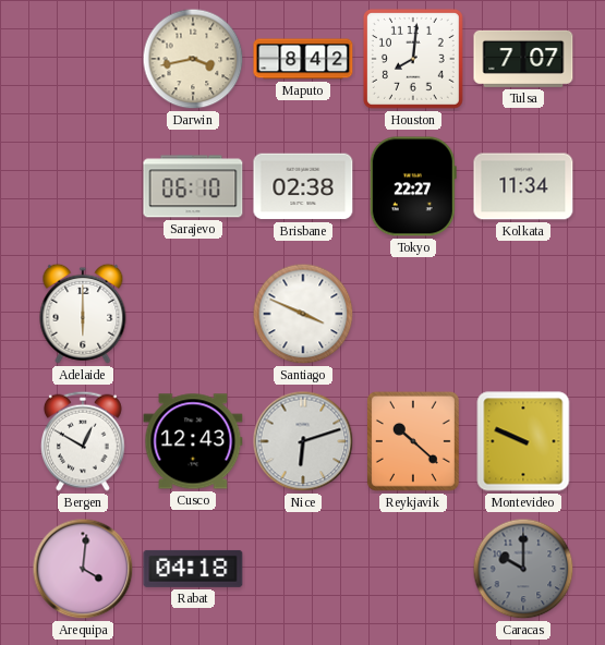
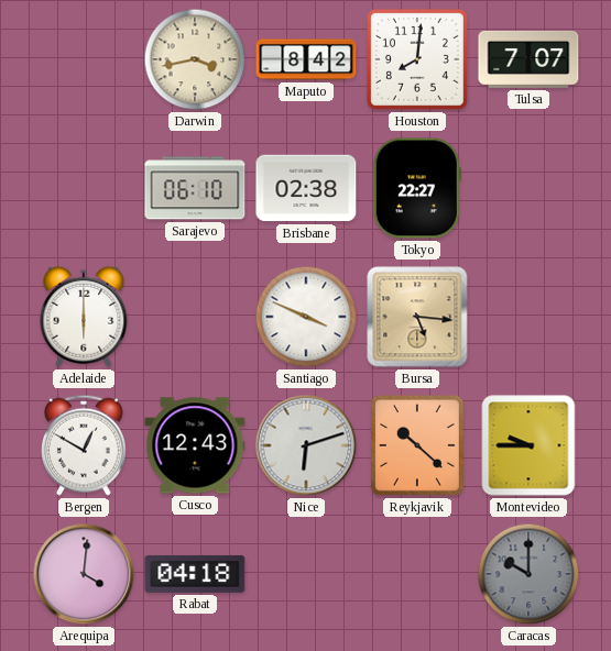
Kolkata: 11:34 -> none
Bursa: none -> 5:16
Montevideo: 9:49 -> 9:45
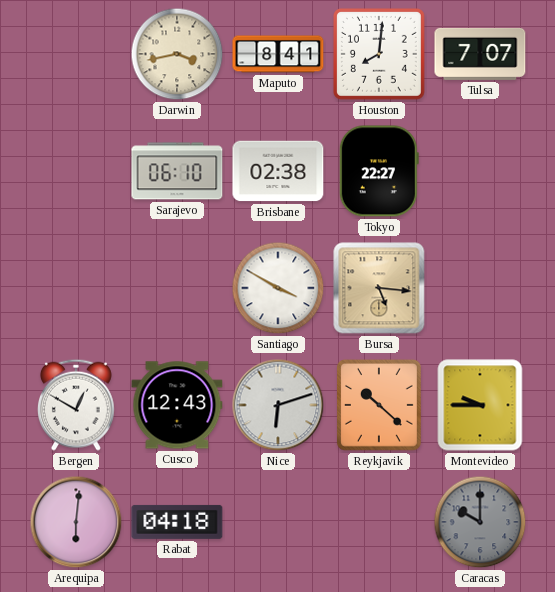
Maputo: 8:42 -> 8:41
Adelaide: 6:00 -> none
Santiago: 3:49 -> 3:50
Arequipa: 4:01 -> 6:01
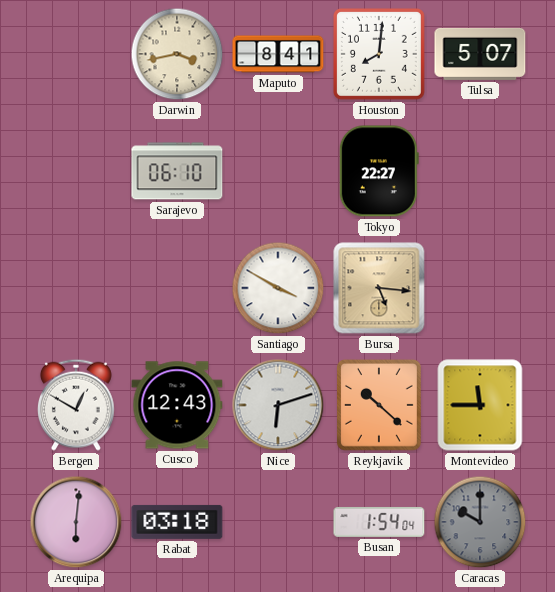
Tulsa: 7:07 -> 5:07
Brisbane: 02:38 -> none
Montevideo: 9:45 -> 11:45
Rabat: 04:18 -> 03:18
Busan: none -> 1:54
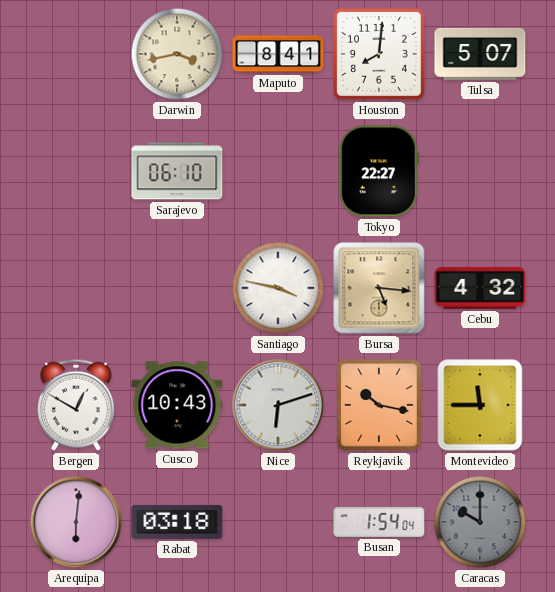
Santiago: 3:50 -> 3:47
Cebu: none -> 4:32
Cusco: 12:43 -> 10:43
Reykjavik: 10:22 -> 10:17
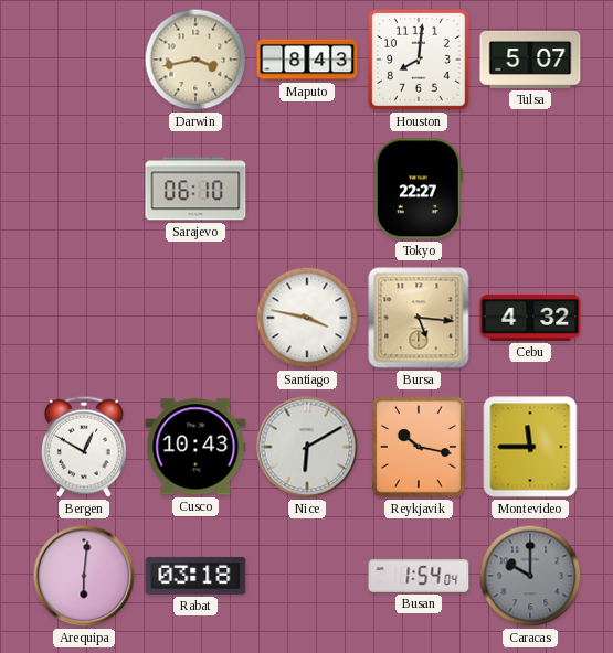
Maputo: 8:41 -> 8:43
Nice: 6:12 -> 6:10
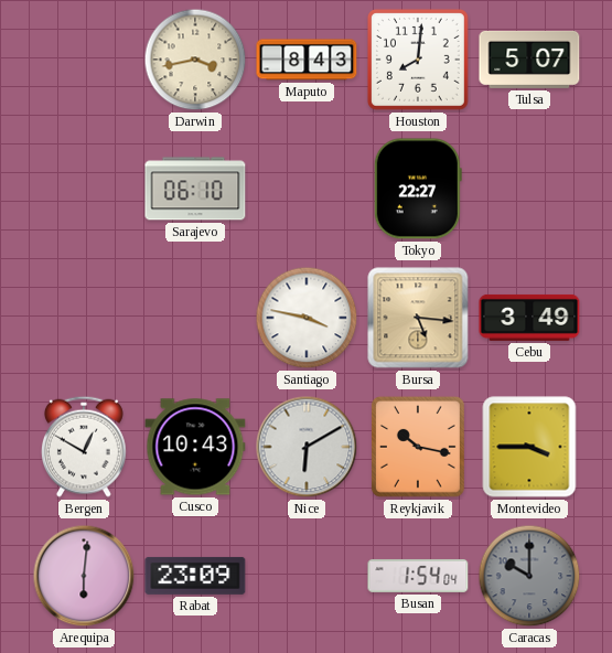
Cebu: 4:32 -> 3:49
Montevideo: 11:45 -> 3:45
Rabat: 03:18 -> 23:09
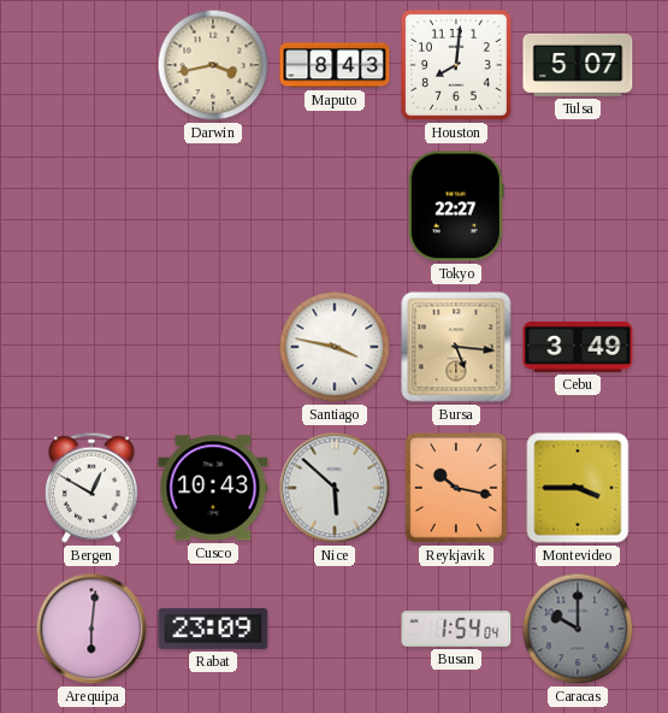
Sarajevo: 06:10 -> none
Nice: 6:10 -> 5:52
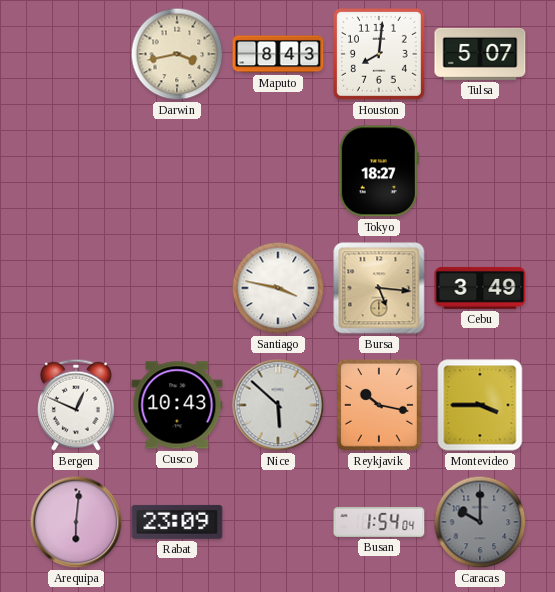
Tokyo: 22:27 -> 18:27
Bergen: 12:50 -> 12:49
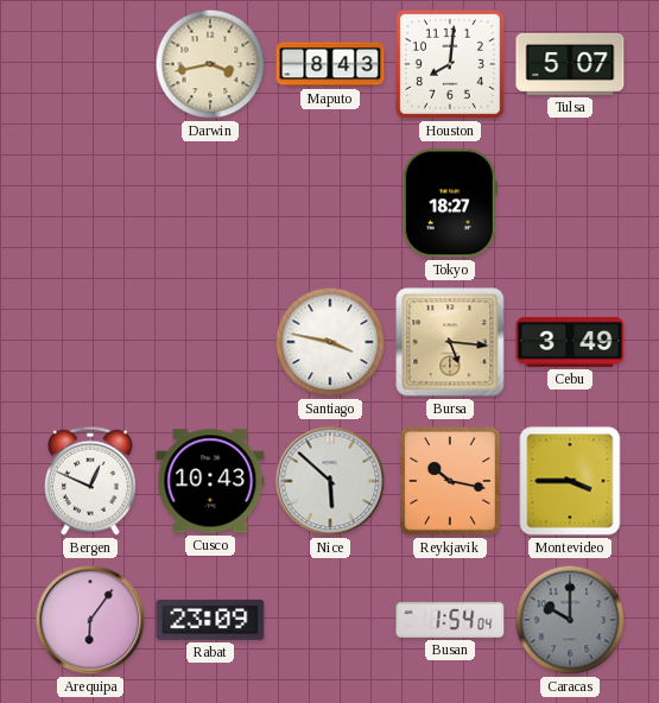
Arequipa: 6:01 -> 6:06
